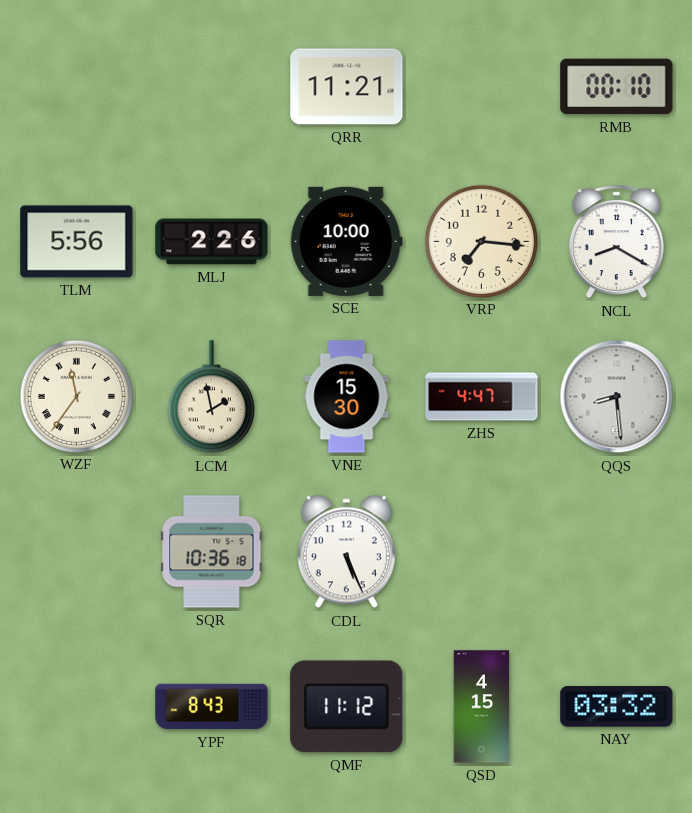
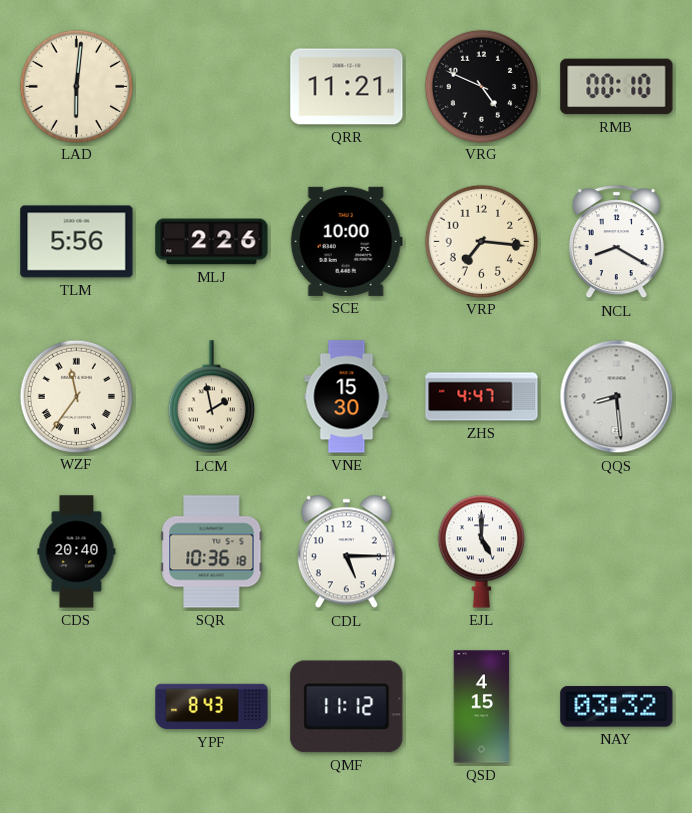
LAD: none -> 6:01
VRG: none -> 4:49
CDS: none -> 20:40
CDL: 5:26 -> 5:15
EJL: none -> 5:00
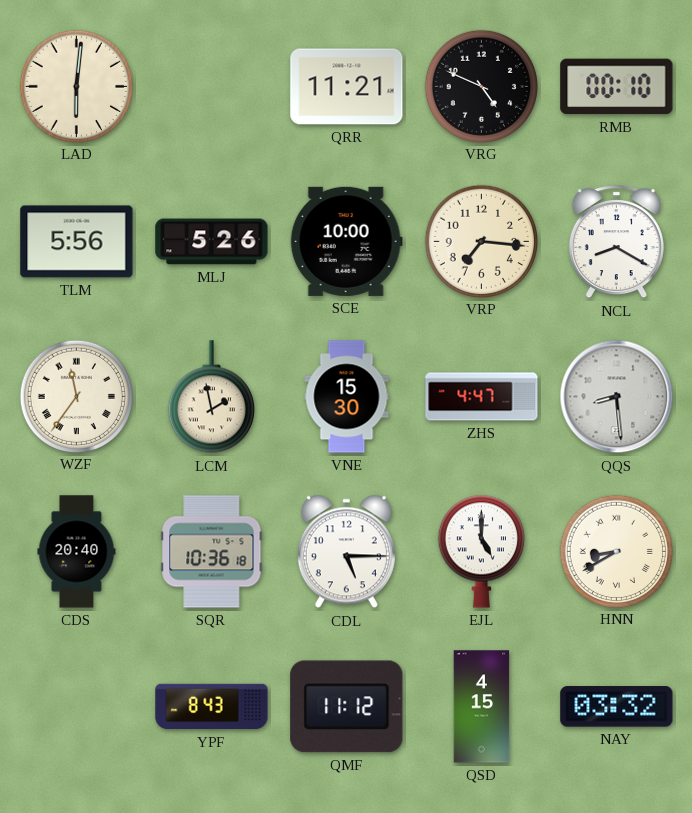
MLJ: 2:26 -> 5:26
HNN: none -> 8:40
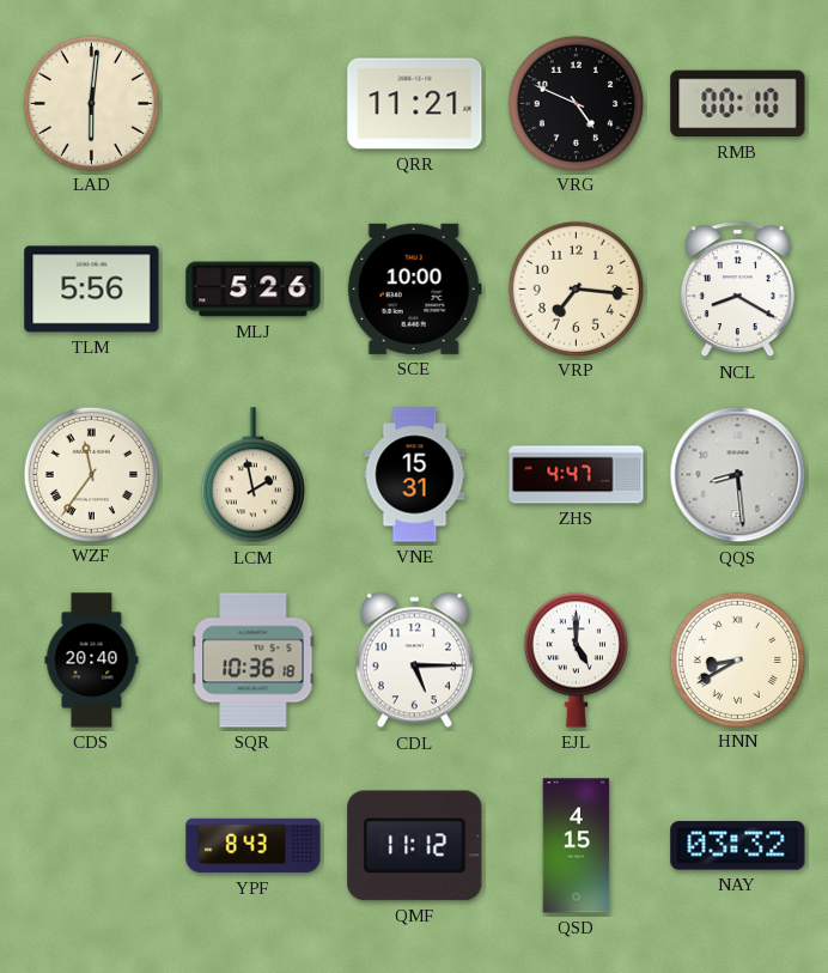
VNE: 15:30 -> 15:31
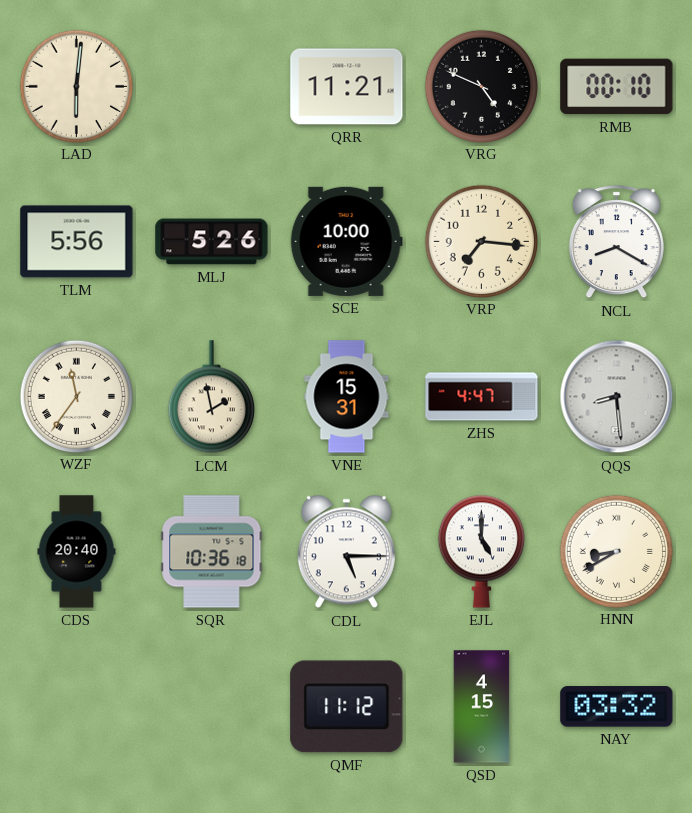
YPF: 8:43 -> none
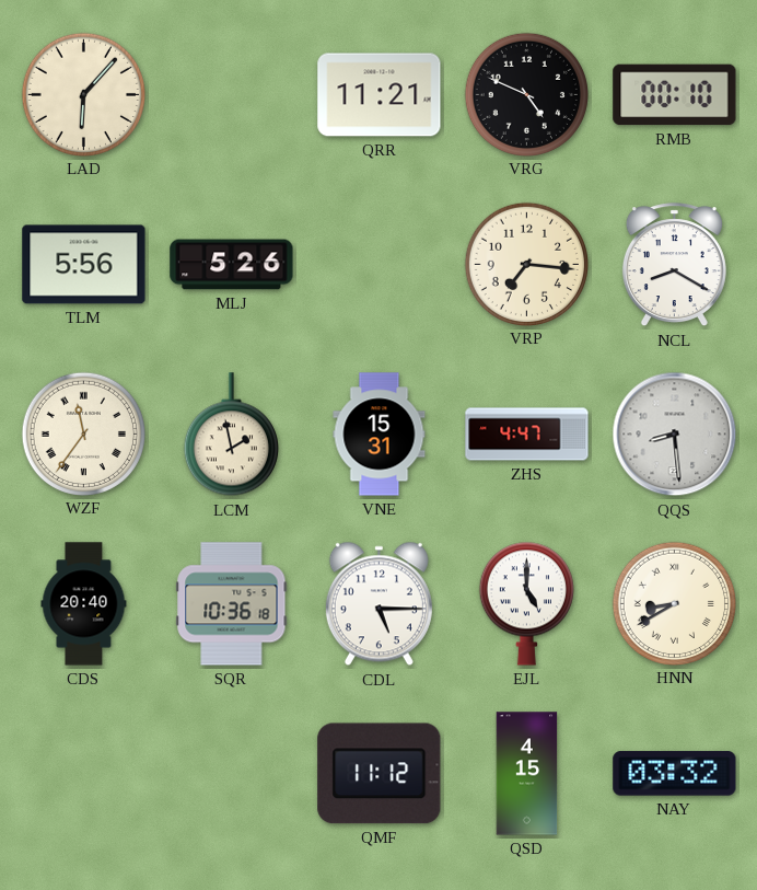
LAD: 6:01 -> 6:07
SCE: 10:00 -> none
